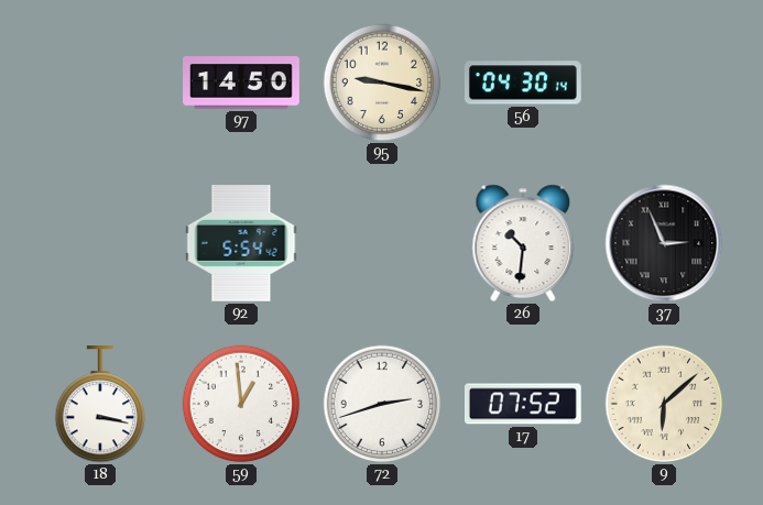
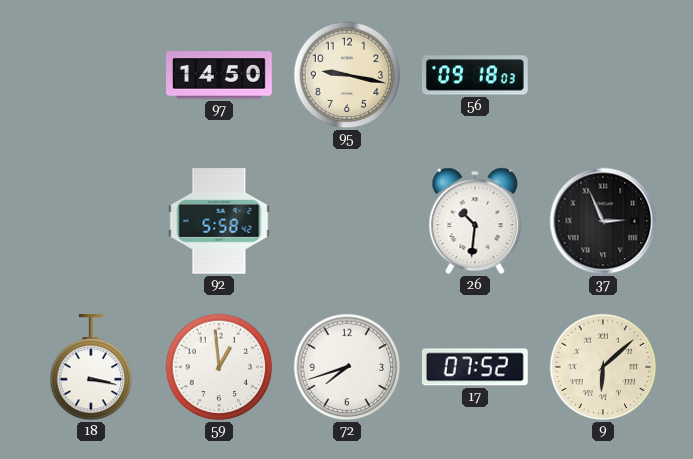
56: 04:30 -> 09:18
92: 5:54 -> 5:58
72: 2:42 -> 7:42
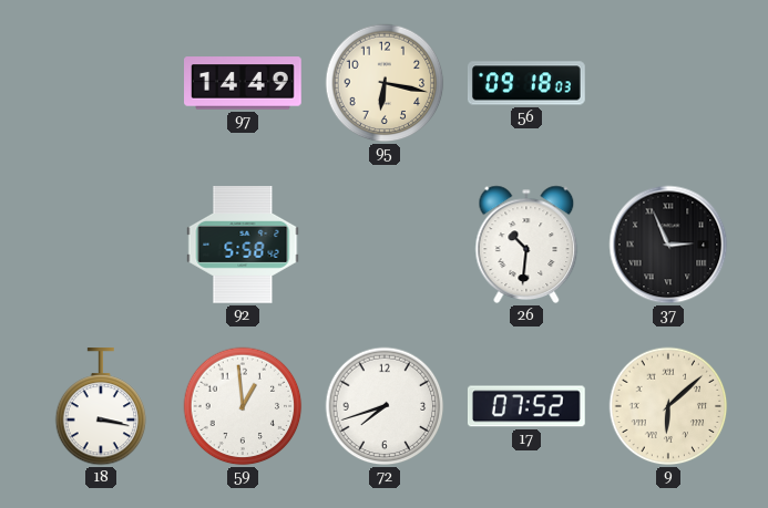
97: 14:50 -> 14:49
95: 9:17 -> 6:17
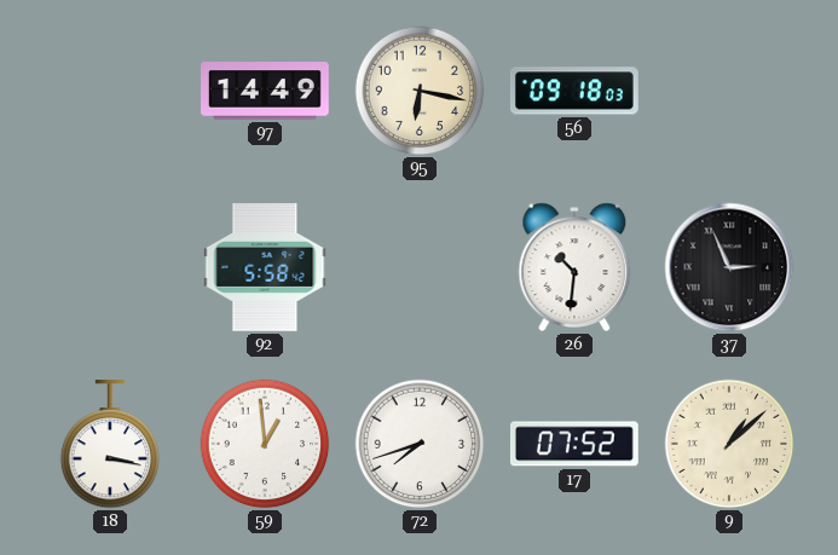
9: 6:08 -> 1:08
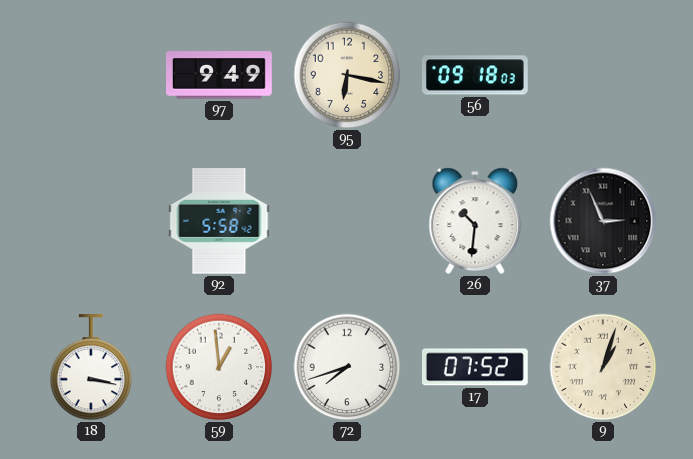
97: 14:49 -> 9:49
9: 1:08 -> 1:03
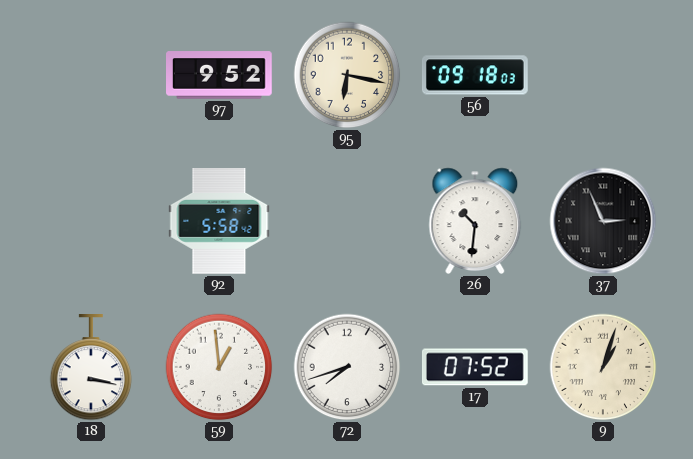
97: 9:49 -> 9:52
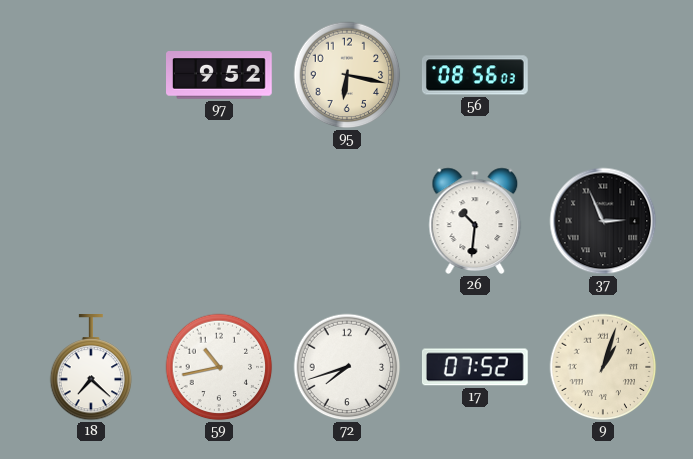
56: 09:18 -> 08:56
92: 5:58 -> none
18: 3:17 -> 7:22
59: 12:59 -> 10:43
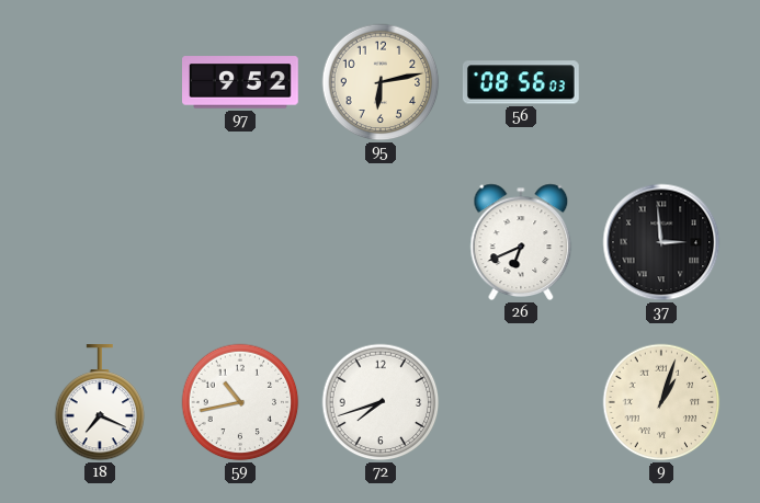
95: 6:17 -> 6:13
26: 10:31 -> 6:41
37: 2:56 -> 2:59
18: 7:22 -> 7:19
17: 07:52 -> none
